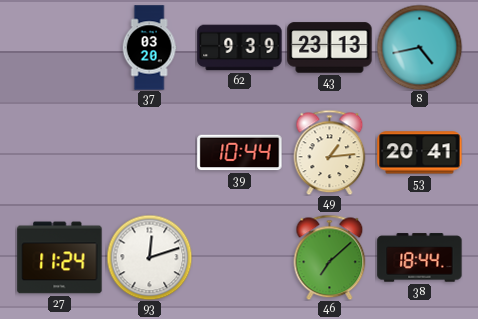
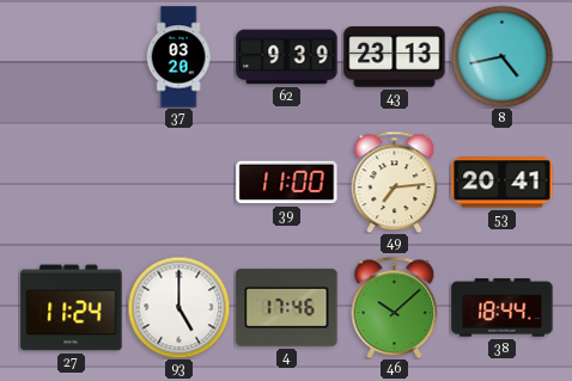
39: 10:44 -> 11:00
49: 1:14 -> 7:14
93: 12:12 -> 5:00
4: none -> 17:46
46: 7:08 -> 10:08
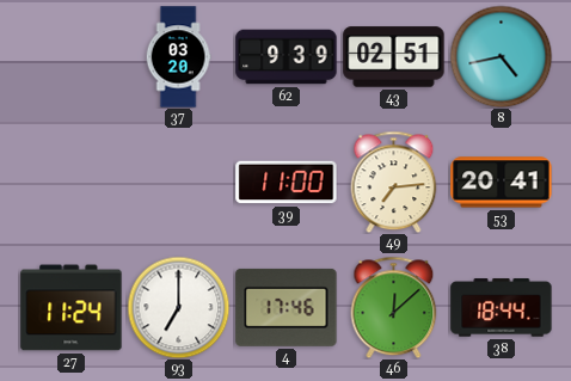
43: 23:13 -> 02:51
93: 5:00 -> 7:00
46: 10:08 -> 12:08
